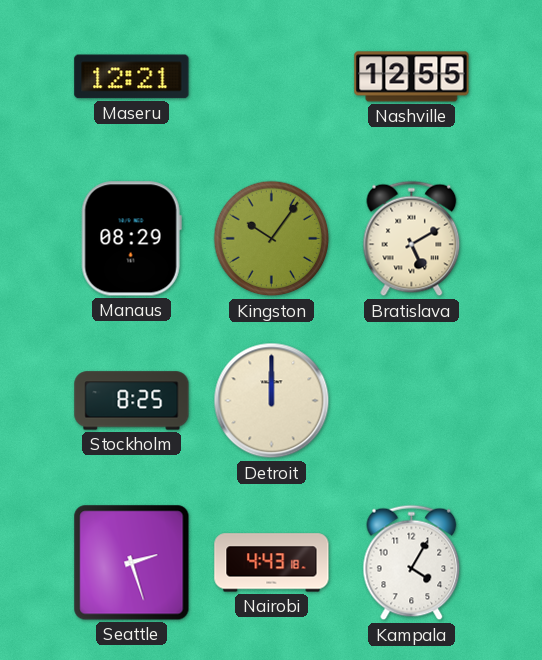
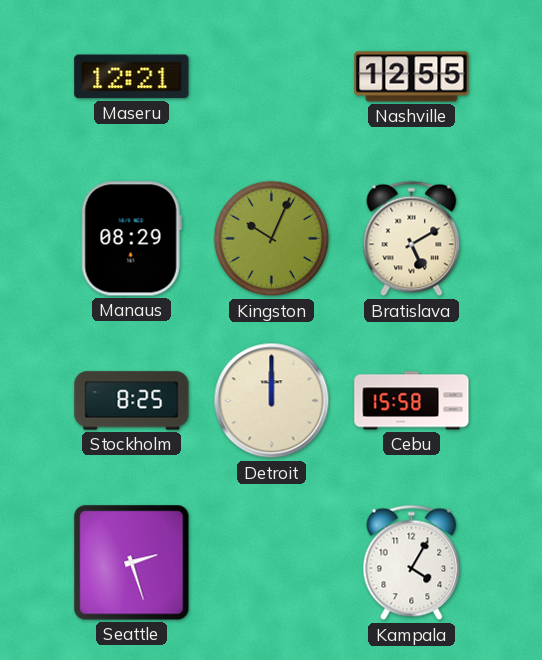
Kingston: 10:06 -> 10:04
Cebu: none -> 15:58
Nairobi: 4:43 -> none
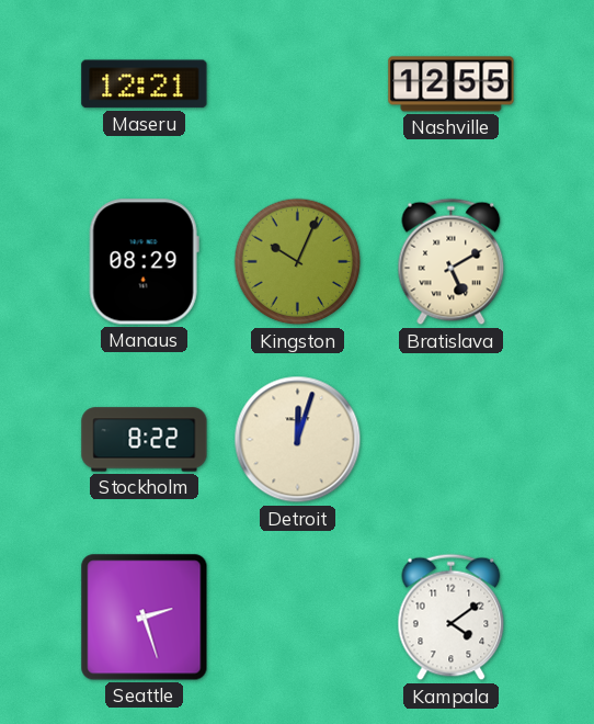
Stockholm: 8:25 -> 8:22
Detroit: 12:00 -> 12:03
Cebu: 15:58 -> none
Kampala: 4:05 -> 4:09
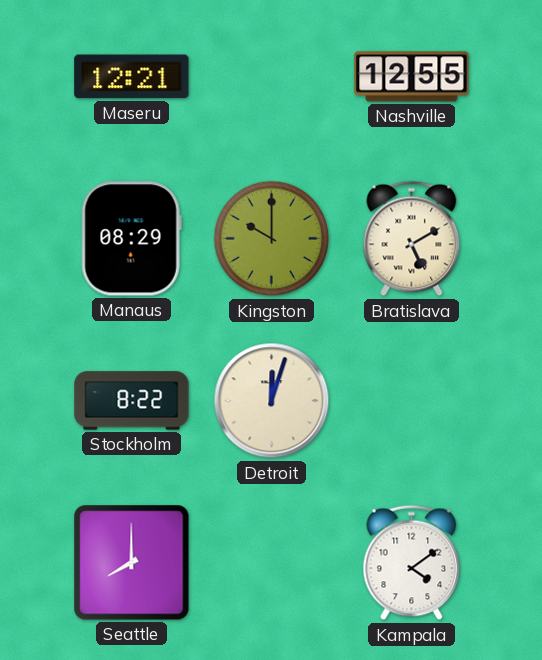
Kingston: 10:04 -> 10:00
Seattle: 2:27 -> 8:00
